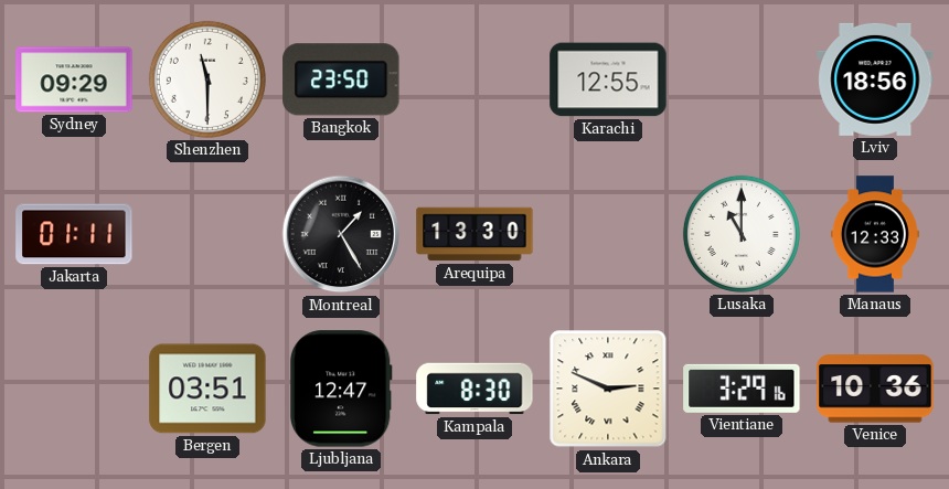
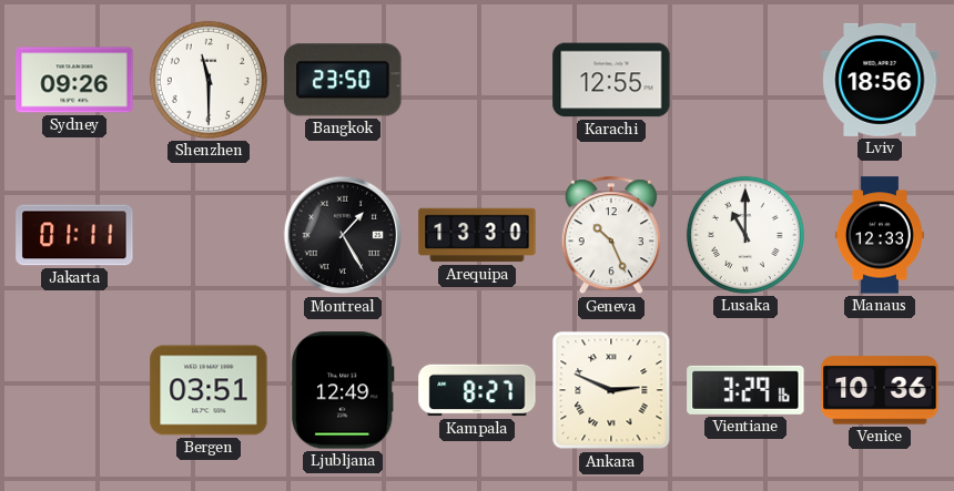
Sydney: 09:29 -> 09:26
Geneva: none -> 10:26
Ljubljana: 12:47 -> 12:49
Kampala: 8:30 -> 8:27
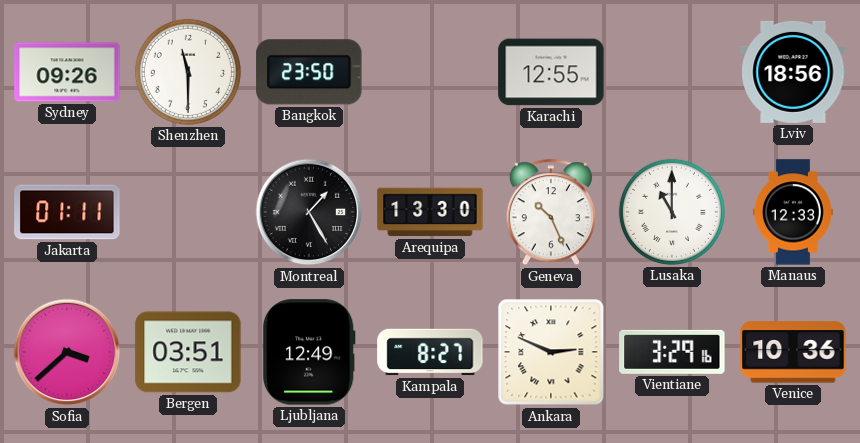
Sofia: none -> 3:38
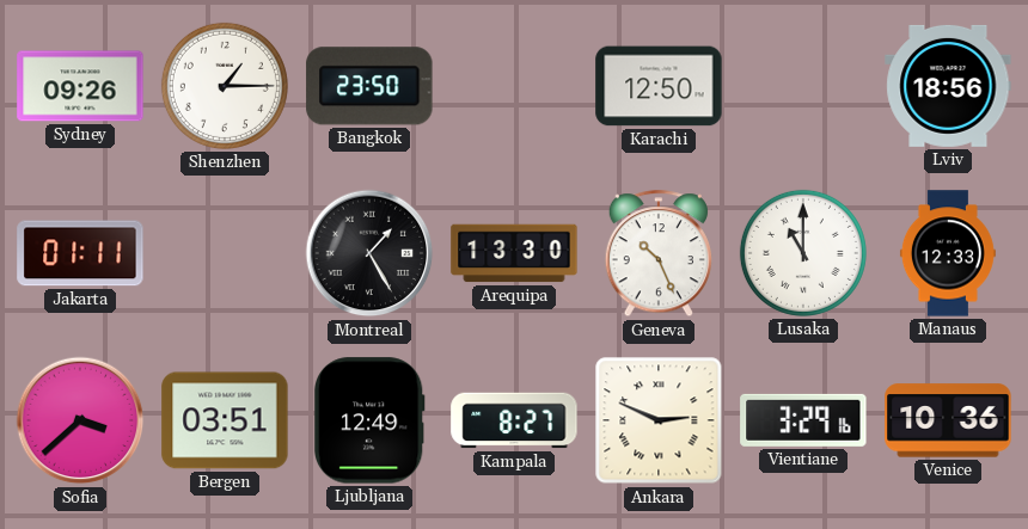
Shenzhen: 11:30 -> 1:15
Karachi: 12:55 -> 12:50
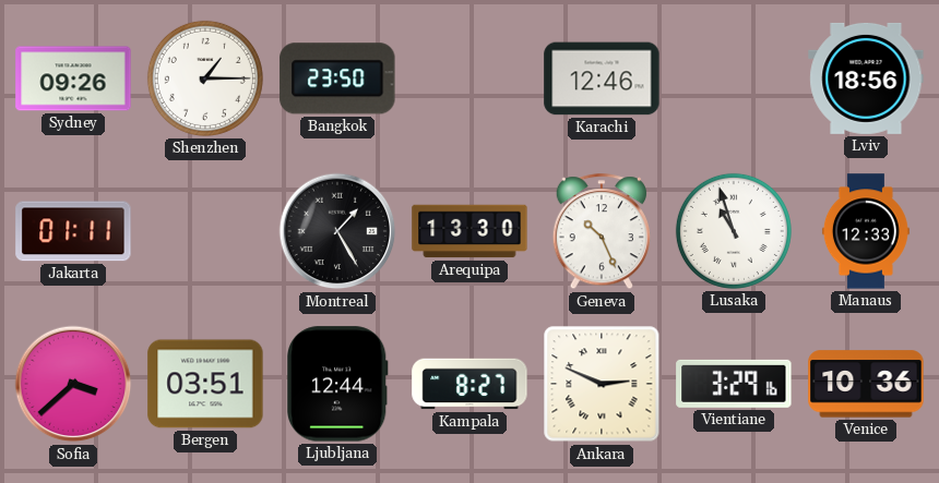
Karachi: 12:50 -> 12:46
Lusaka: 11:00 -> 10:57
Ljubljana: 12:49 -> 12:44
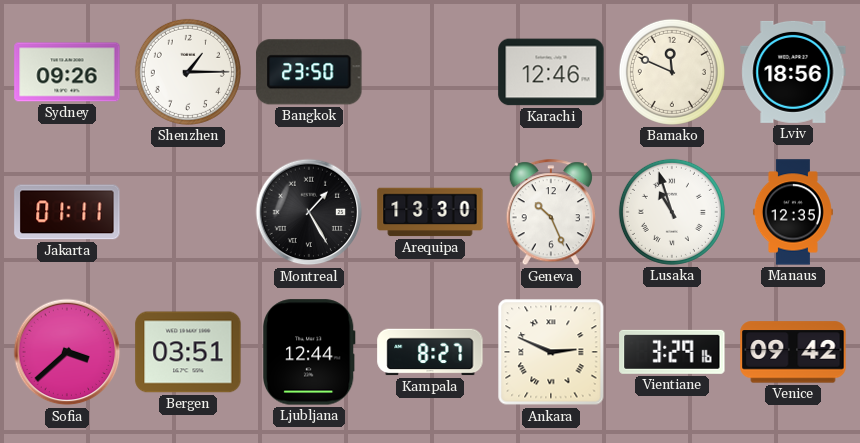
Bamako: none -> 11:49
Manaus: 12:33 -> 12:35
Venice: 10:36 -> 09:42
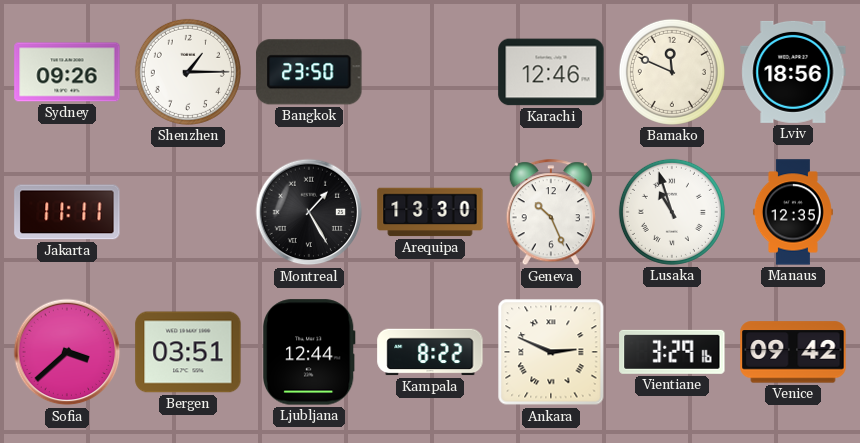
Jakarta: 01:11 -> 11:11
Kampala: 8:27 -> 8:22
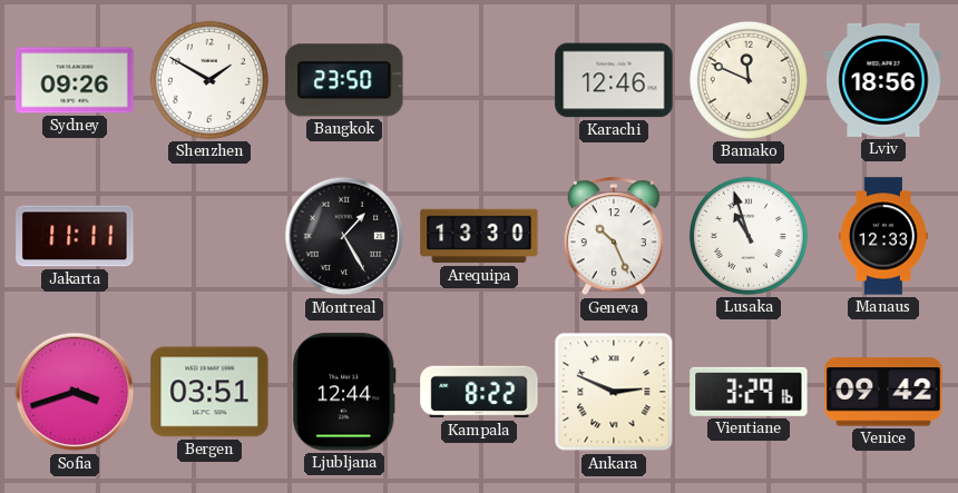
Shenzhen: 1:15 -> 1:50
Manaus: 12:35 -> 12:33
Sofia: 3:38 -> 3:42
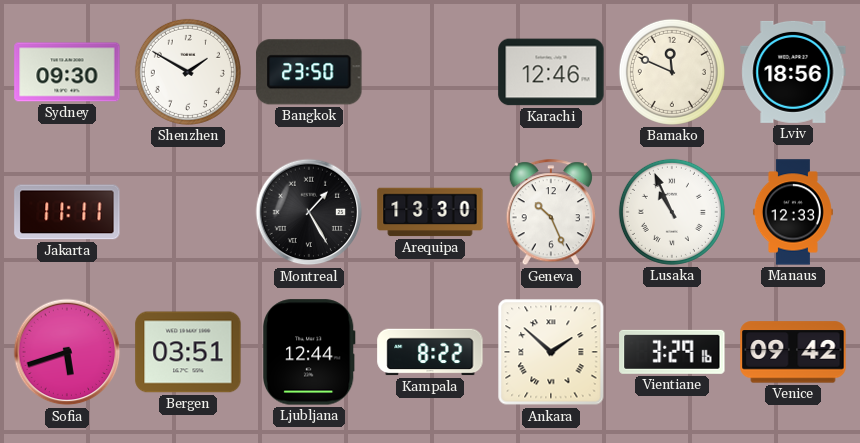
Sydney: 09:26 -> 09:30
Lusaka: 10:57 -> 10:56
Sofia: 3:42 -> 5:42
Ankara: 2:49 -> 1:52
